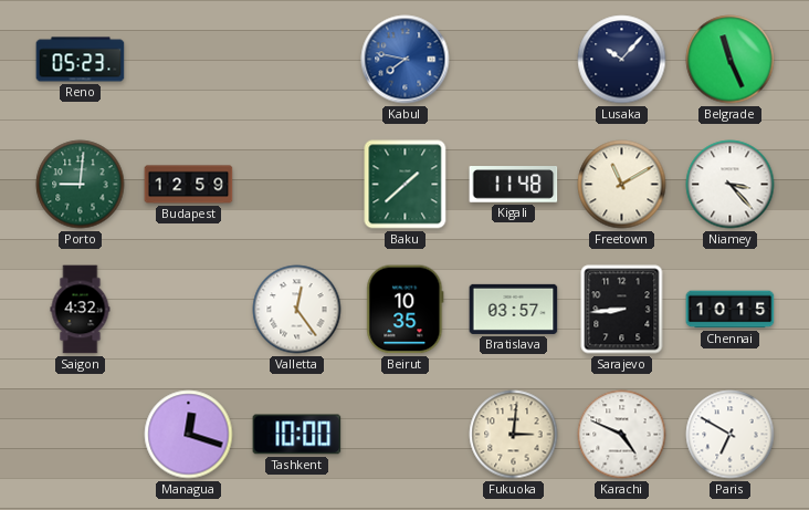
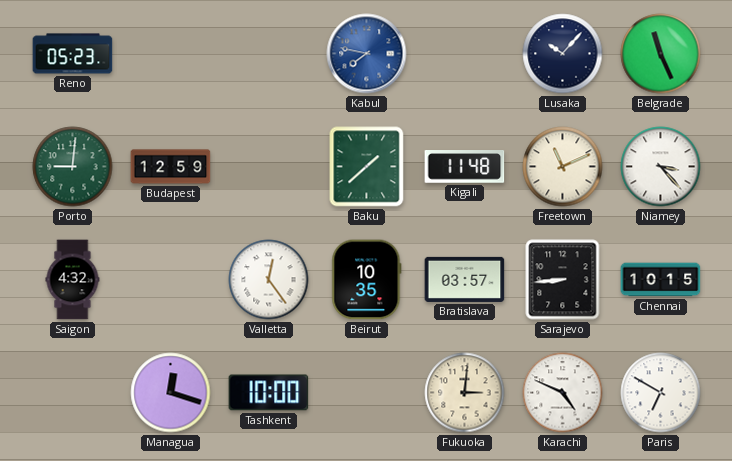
Freetown: 11:10 -> 11:11
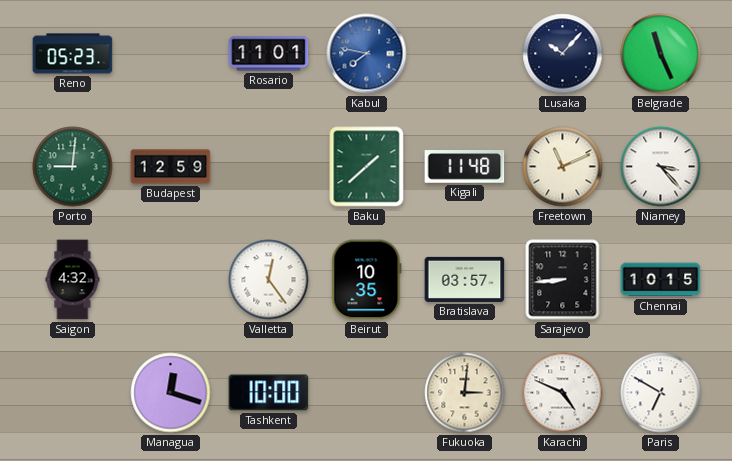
Rosario: none -> 11:01
